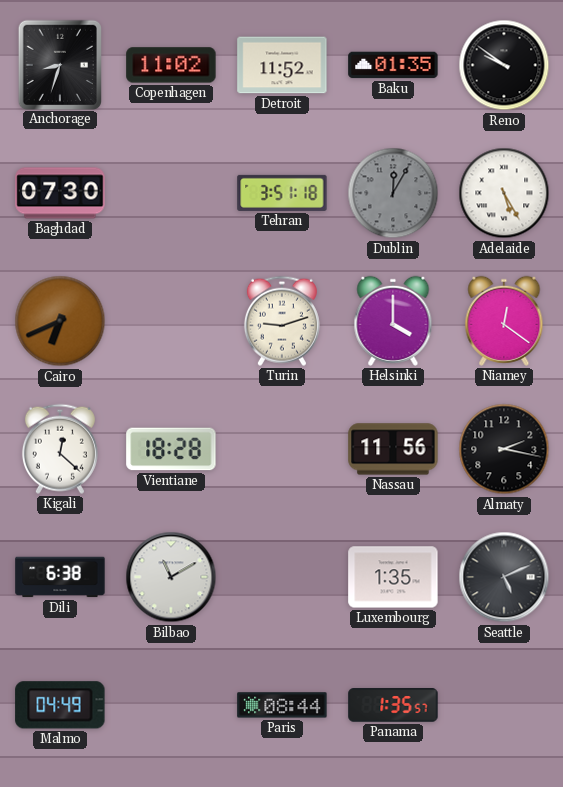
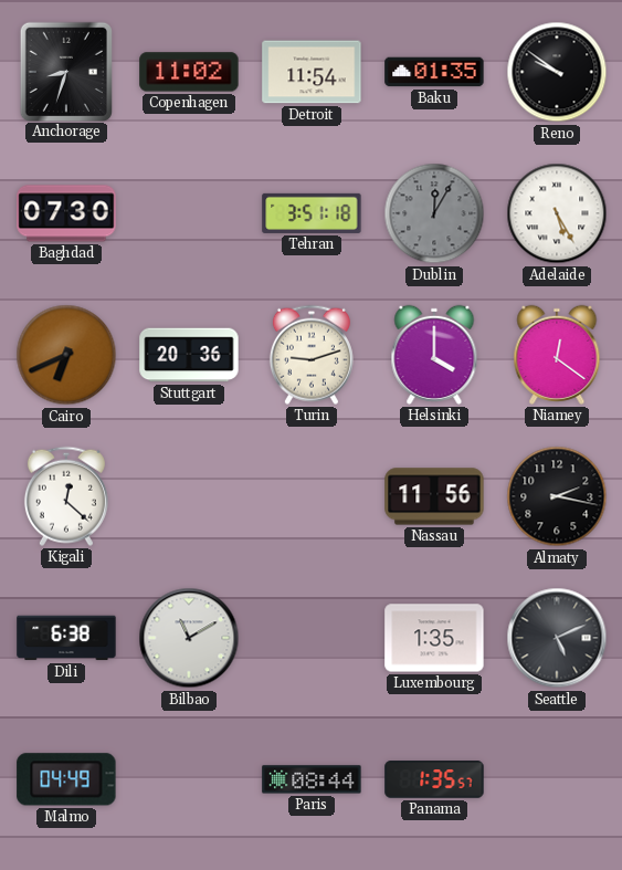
Detroit: 11:52 -> 11:54
Stuttgart: none -> 20:36
Vientiane: 18:28 -> none
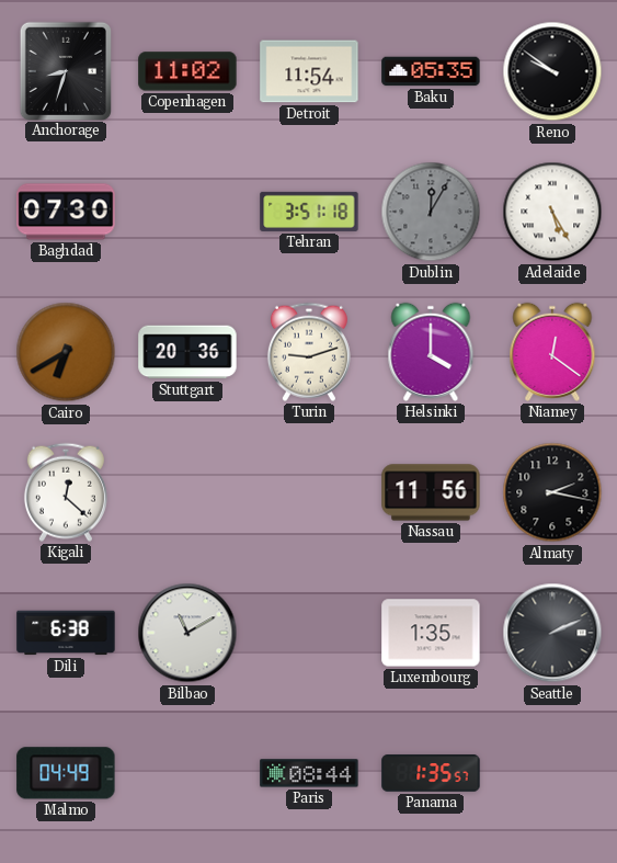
Baku: 01:35 -> 05:35
Cairo: 6:41 -> 6:40
Seattle: 5:11 -> 2:11
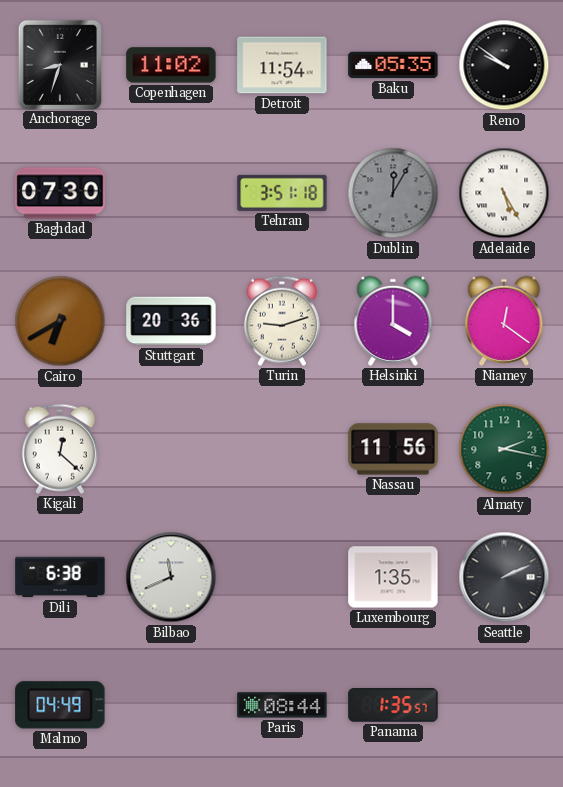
Almaty dial: black -> green
Bilbao: 11:10 -> 11:41
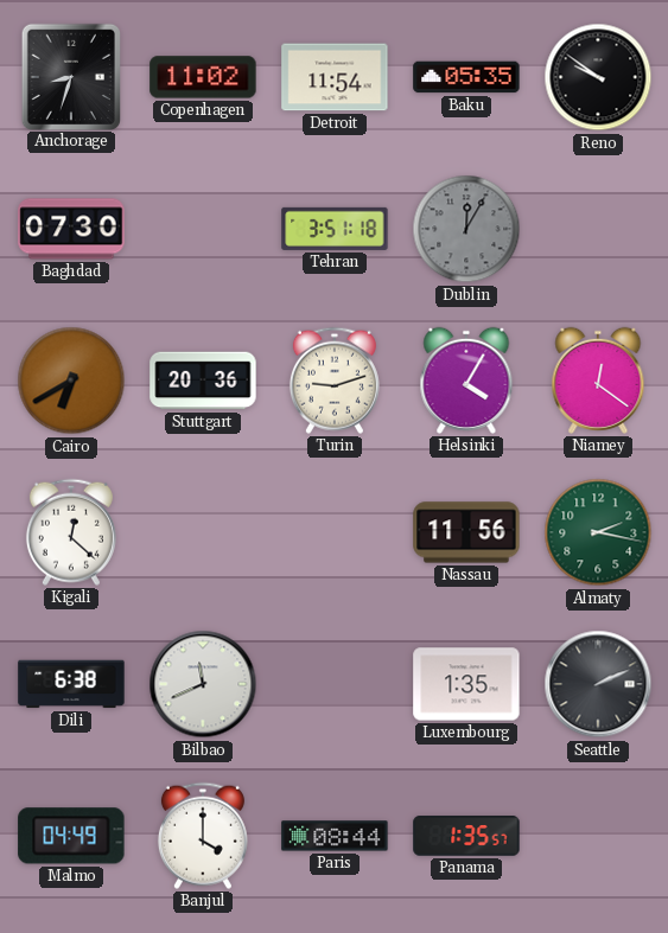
Adelaide: 5:25 -> none
Helsinki: 4:00 -> 4:05
Banjul: none -> 4:00
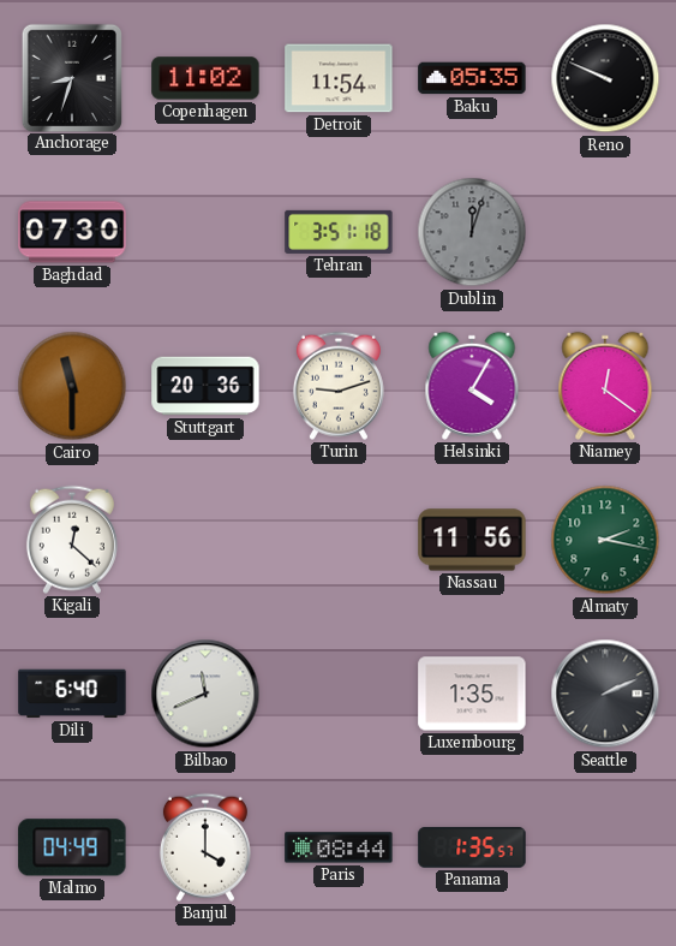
Reno: 9:51 -> 9:49
Dublin: 12:05 -> 12:03
Cairo: 6:40 -> 11:30
Dili: 6:38 -> 6:40
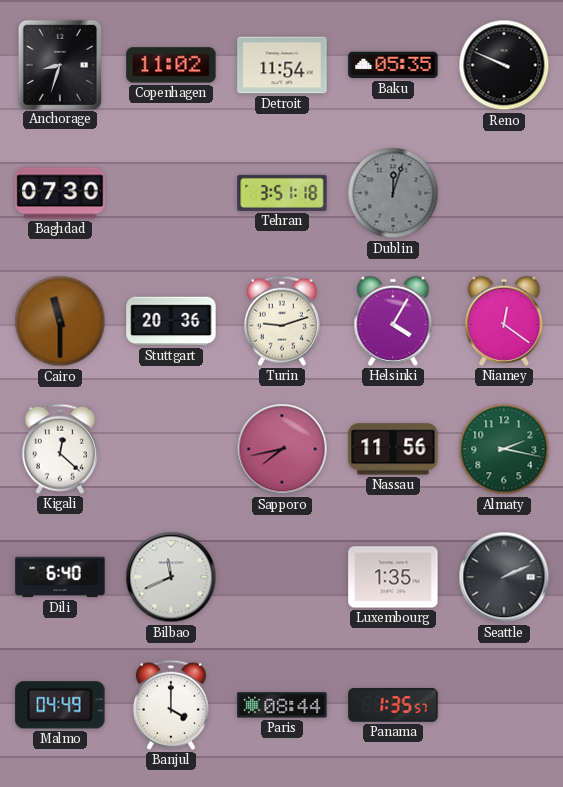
Sapporo: none -> 7:43
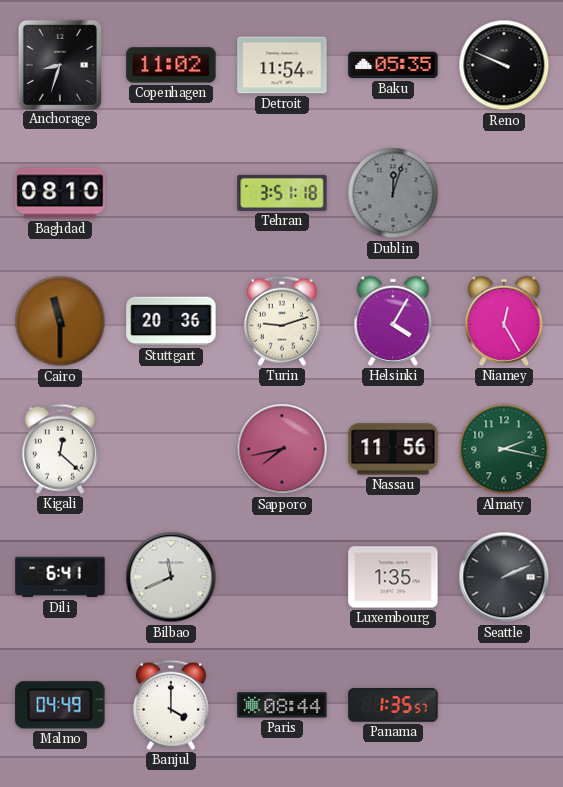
Baghdad: 07:30 -> 08:10
Niamey: 12:21 -> 12:25
Dili: 6:40 -> 6:41
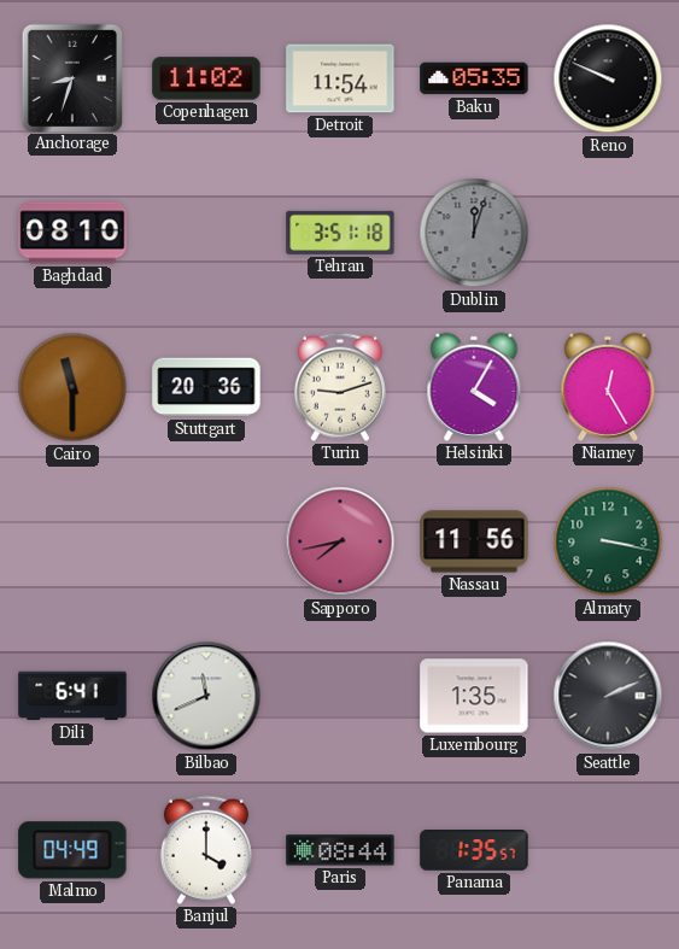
Kigali: 12:22 -> none
Almaty: 2:17 -> 3:17
